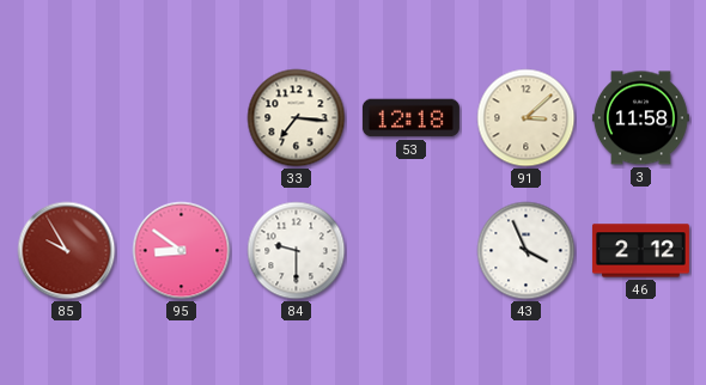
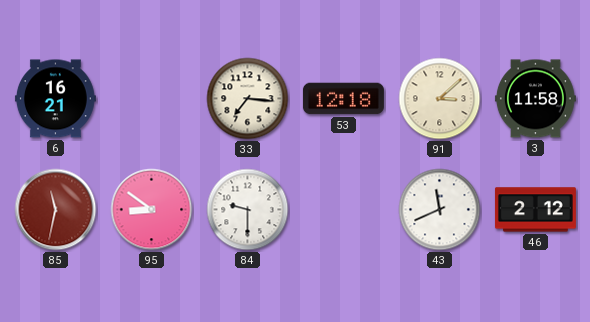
6: none -> 16:21
85: 9:55 -> 11:32
43: 3:56 -> 11:41
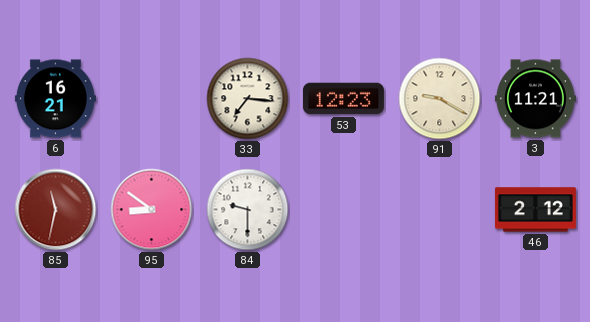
53: 12:18 -> 12:23
91: 3:08 -> 9:20
3: 11:58 -> 11:21
43: 11:41 -> none
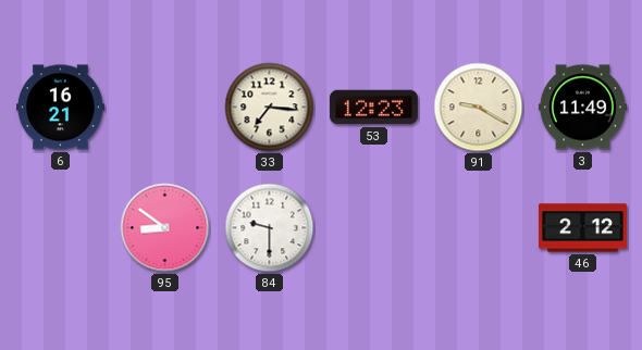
3: 11:21 -> 11:49
85: 11:32 -> none
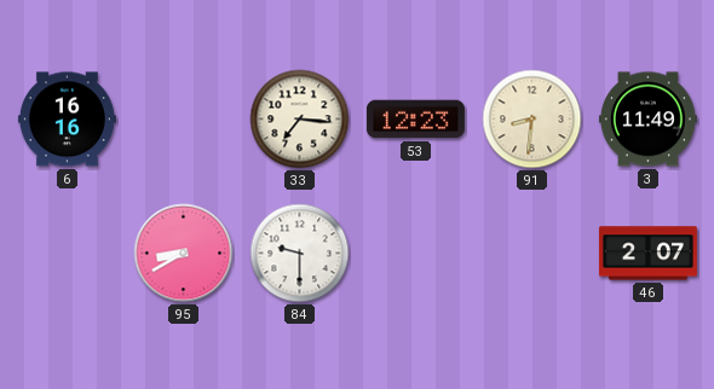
6: 16:21 -> 16:16
91: 9:20 -> 8:31
95: 8:51 -> 8:40
46: 2:12 -> 2:07
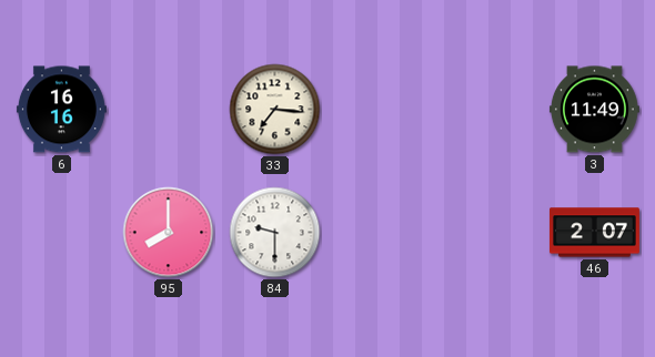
53: 12:23 -> none
91: 8:31 -> none
95: 8:40 -> 8:00
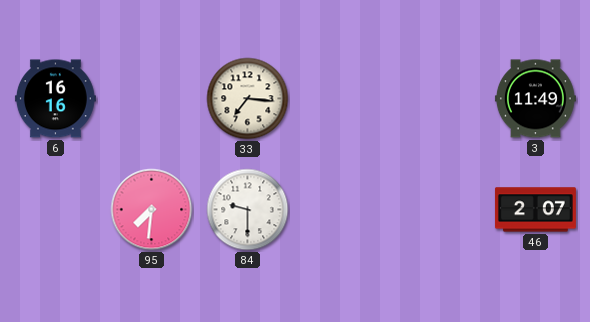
95: 8:00 -> 7:31
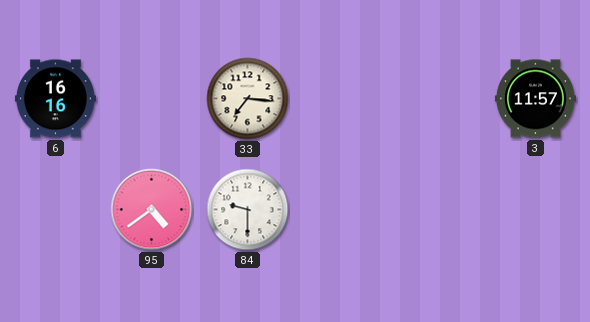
3: 11:49 -> 11:57
95: 7:31 -> 4:39
46: 2:07 -> none
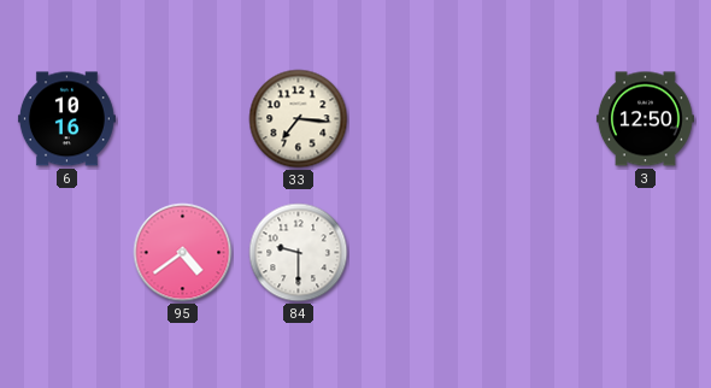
6: 16:16 -> 10:16
3: 11:57 -> 12:50
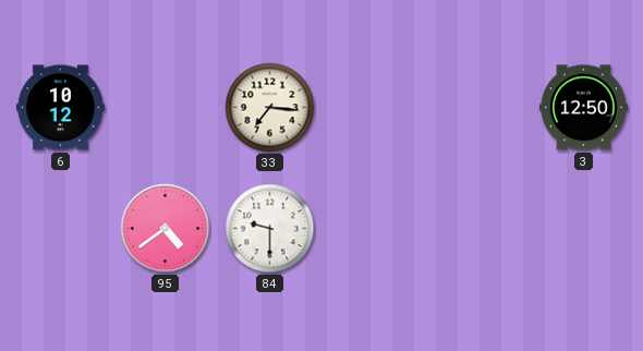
6: 10:16 -> 10:12
